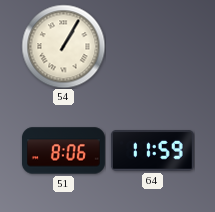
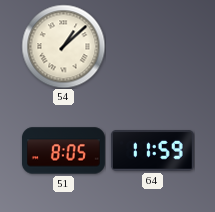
54: 1:05 -> 1:08
51: 8:06 -> 8:05
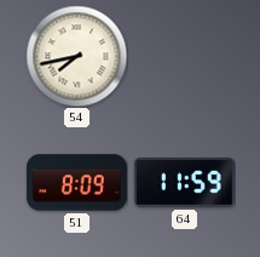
54: 1:08 -> 7:43
51: 8:05 -> 8:09
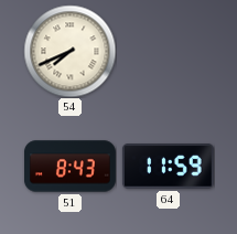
54: 7:43 -> 7:41
51: 8:09 -> 8:43
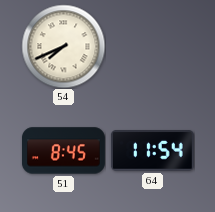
51: 8:43 -> 8:45
64: 11:59 -> 11:54
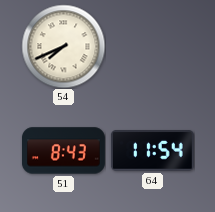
51: 8:45 -> 8:43
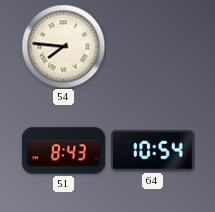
54: 7:41 -> 7:46
64: 11:54 -> 10:54
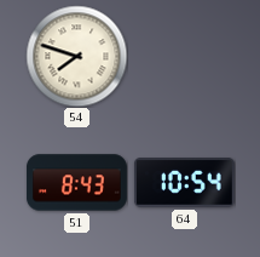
54: 7:46 -> 7:48
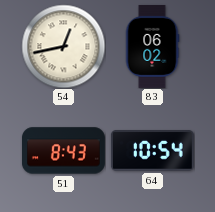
54: 7:48 -> 12:43
83: none -> 06:02
